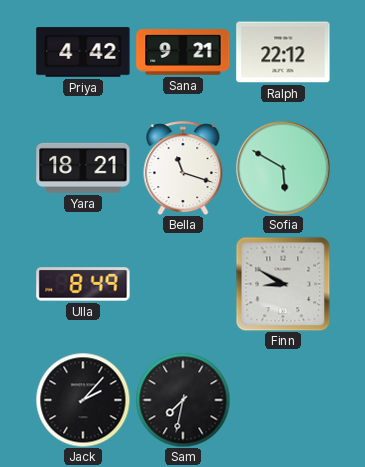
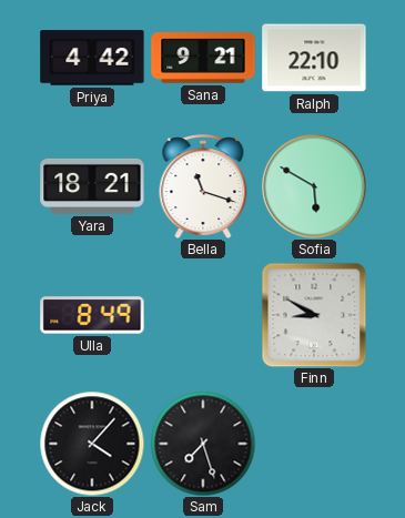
Ralph: 22:12 -> 22:10
Jack: 2:07 -> 4:07
Sam: 7:32 -> 7:27
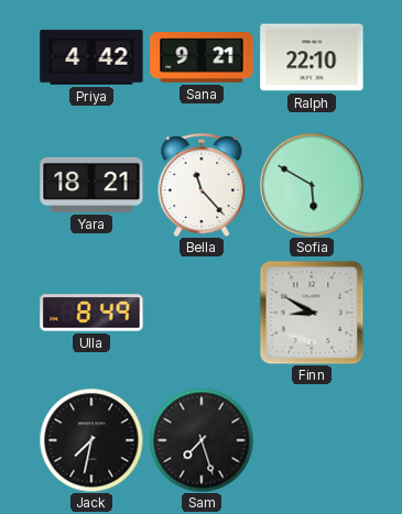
Bella: 11:18 -> 11:23
Jack: 4:07 -> 7:32
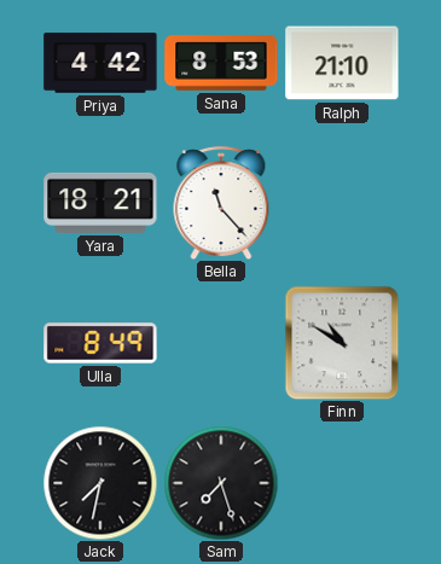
Sana: 9:21 -> 8:53
Ralph: 22:10 -> 21:10
Sofia: 5:50 -> none
Finn: 8:50 -> 10:50
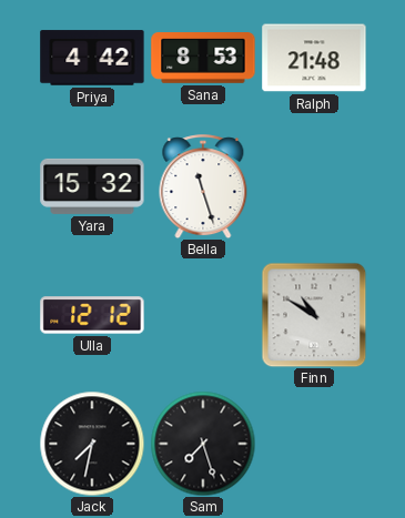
Ralph: 21:10 -> 21:48
Yara: 18:21 -> 15:32
Bella: 11:23 -> 11:27
Ulla: 8:49 -> 12:12
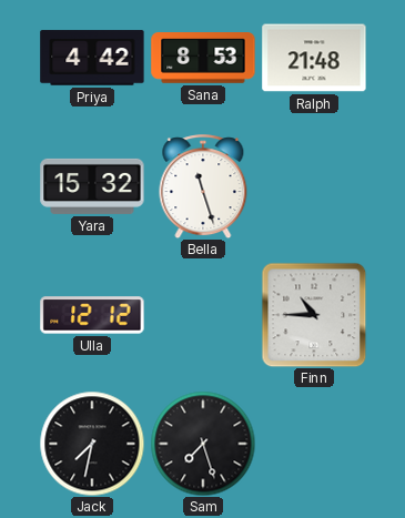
Finn: 10:50 -> 10:45
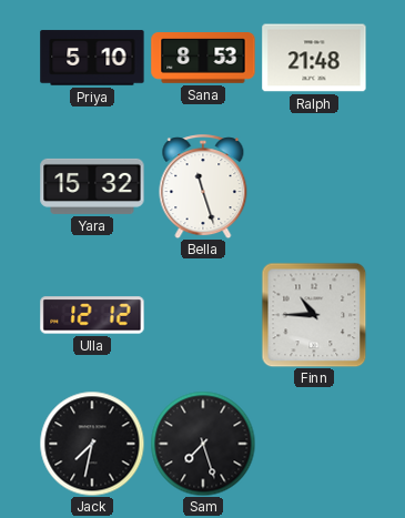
Priya: 4:42 -> 5:10
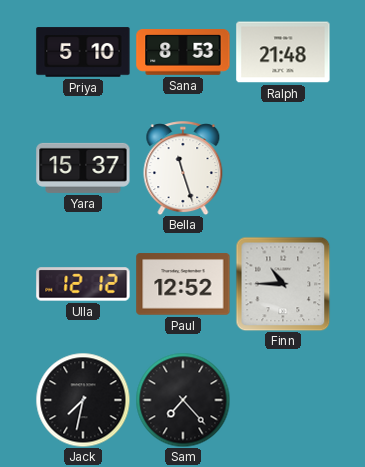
Yara: 15:32 -> 15:37
Paul: none -> 12:52
Sam: 7:27 -> 7:23
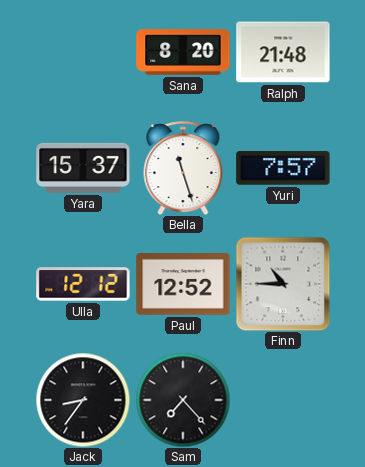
Priya: 5:10 -> none
Sana: 8:53 -> 8:20
Yuri: none -> 7:57
Jack: 7:32 -> 8:36
